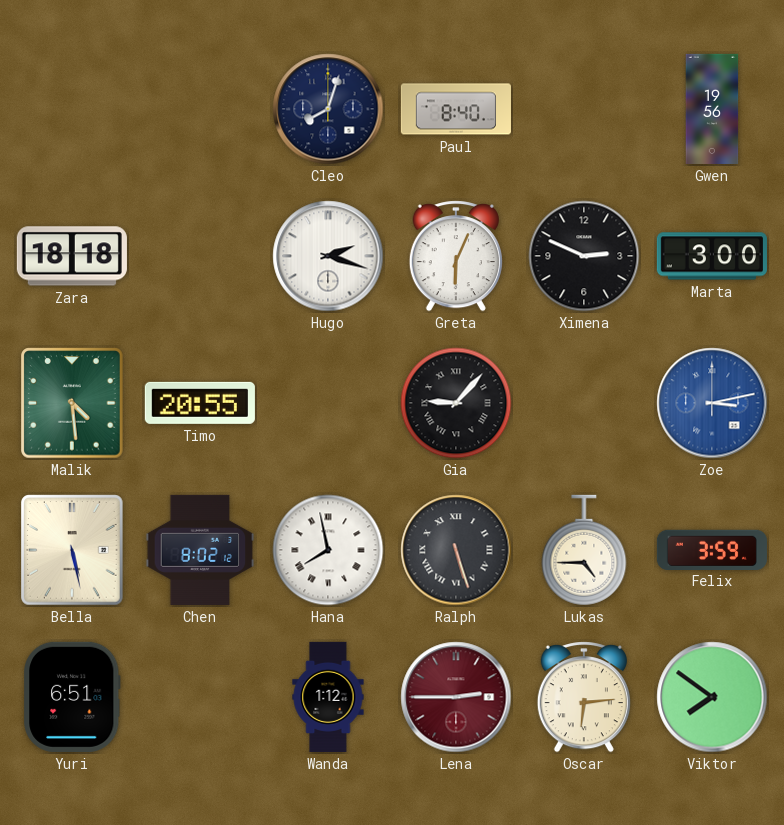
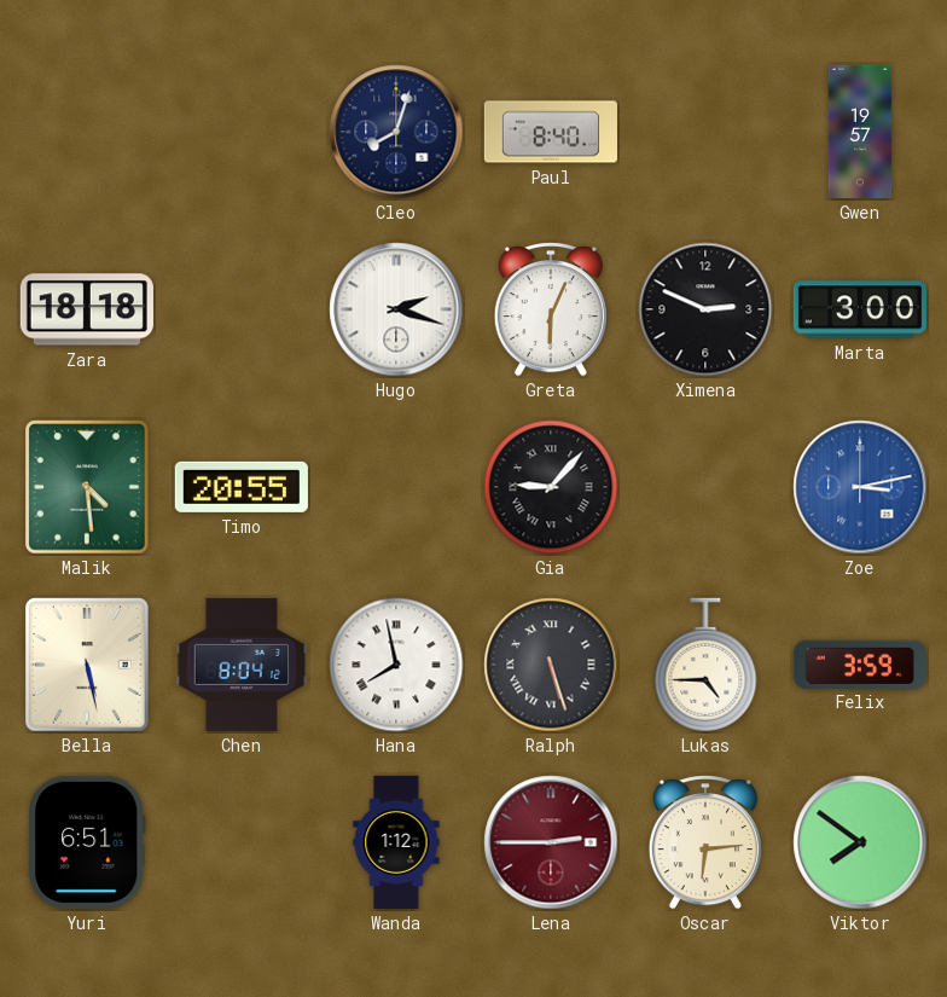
Gwen: 19:56 -> 19:57
Chen: 8:02 -> 8:04
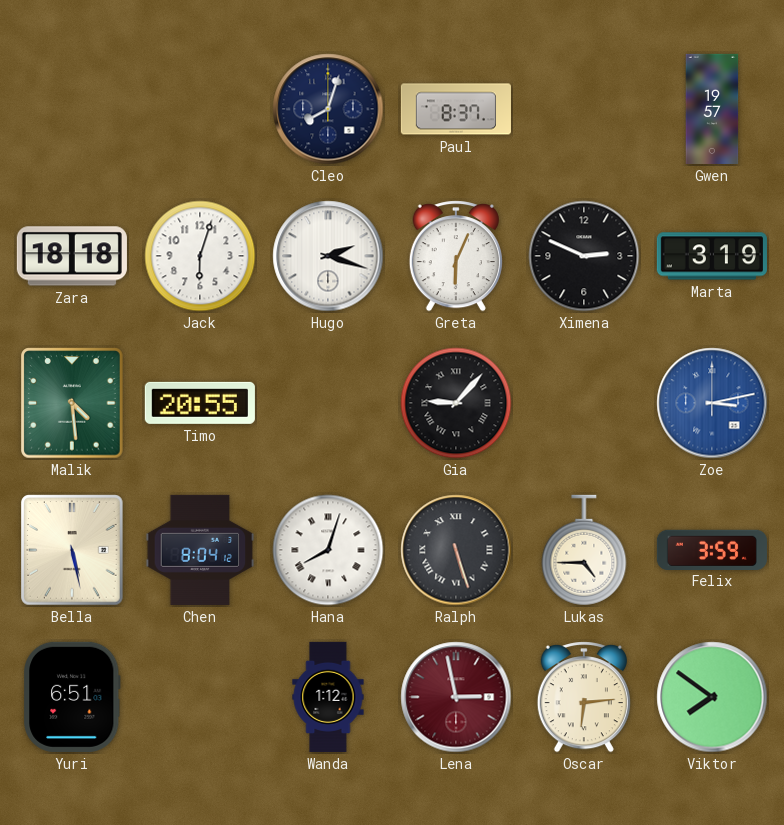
Paul: 8:40 -> 8:37
Jack: none -> 6:03
Marta: 3:00 -> 3:19
Hana: 7:58 -> 8:03
Lena: 2:45 -> 2:58
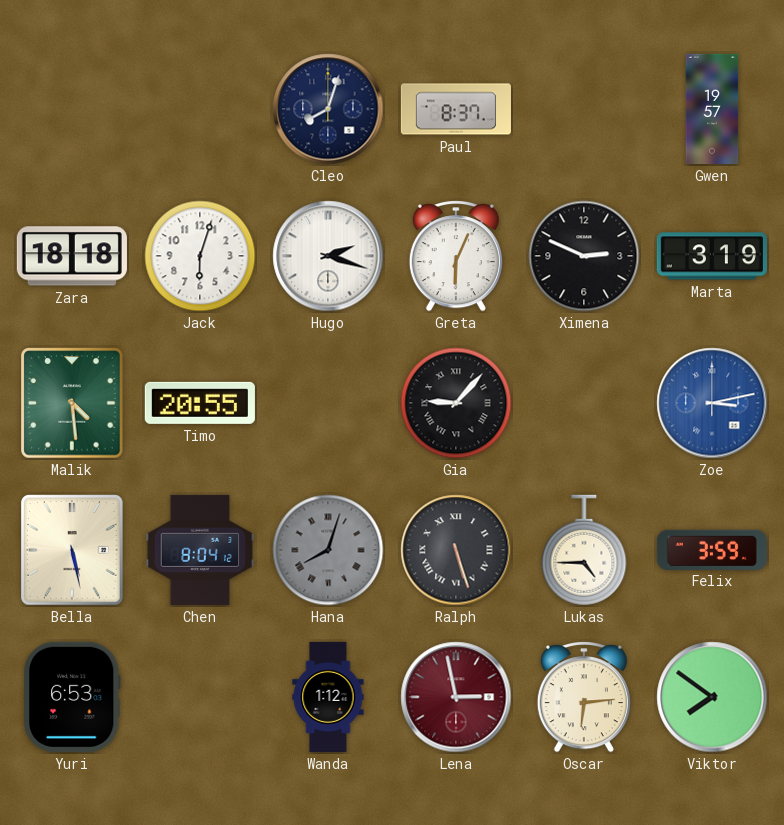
Hana dial: white -> grey
Yuri: 6:51 -> 6:53
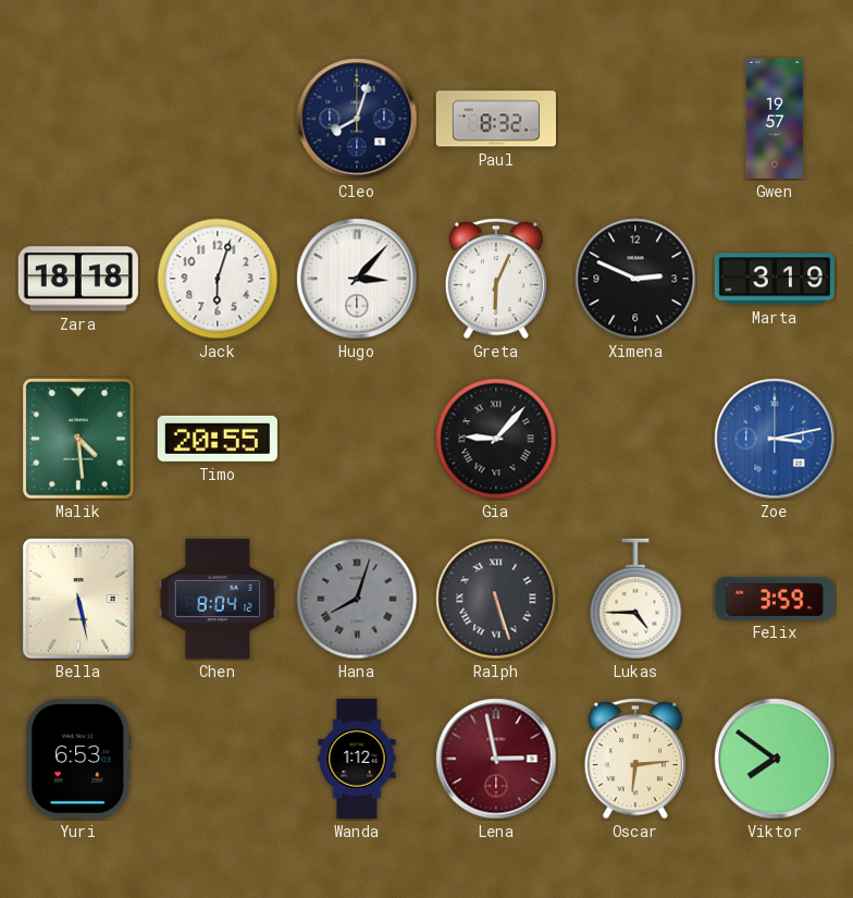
Paul: 8:37 -> 8:32
Hugo: 2:18 -> 3:07
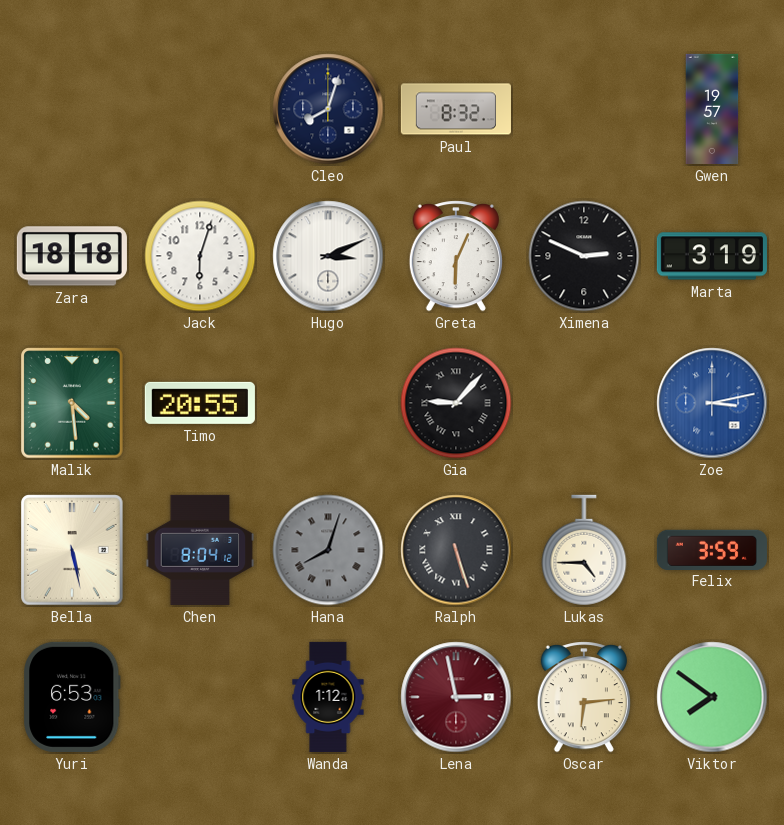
Hugo: 3:07 -> 3:11
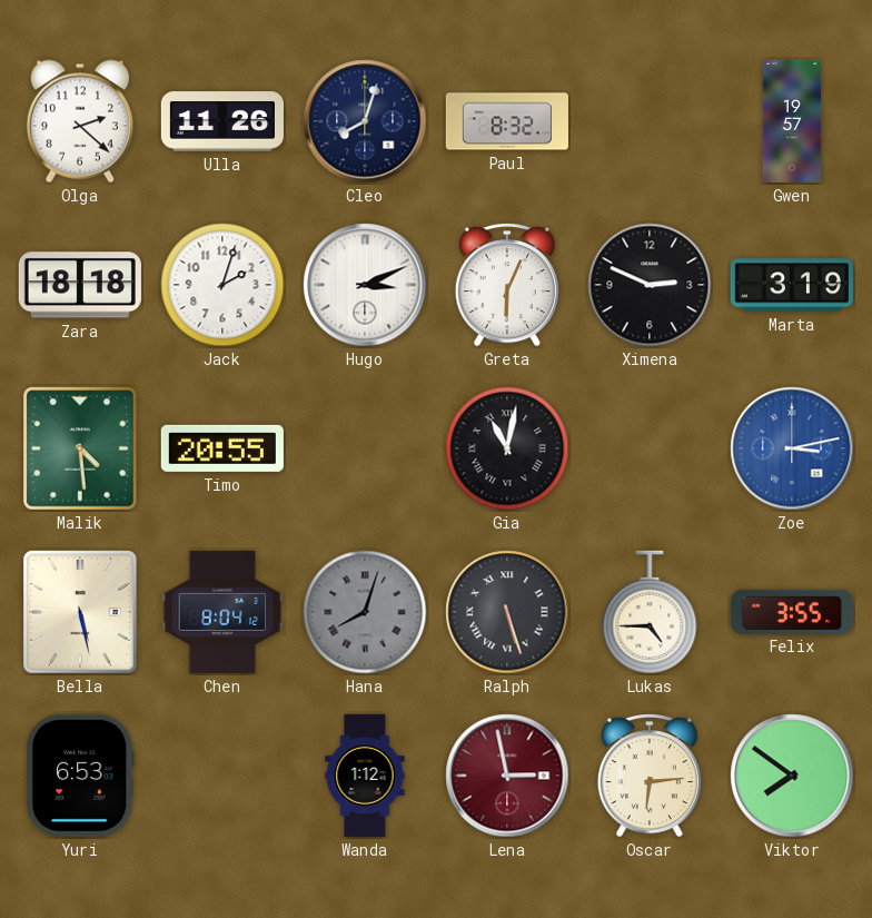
Olga: none -> 2:22
Ulla: none -> 11:26
Jack: 6:03 -> 2:03
Gia: 9:07 -> 11:02
Felix: 3:59 -> 3:55
